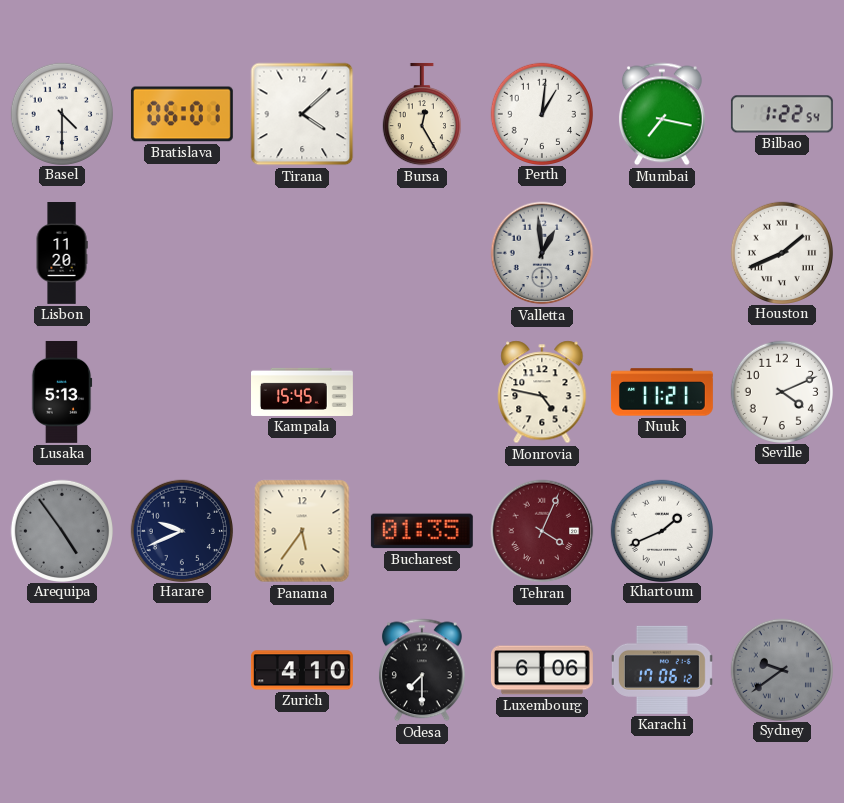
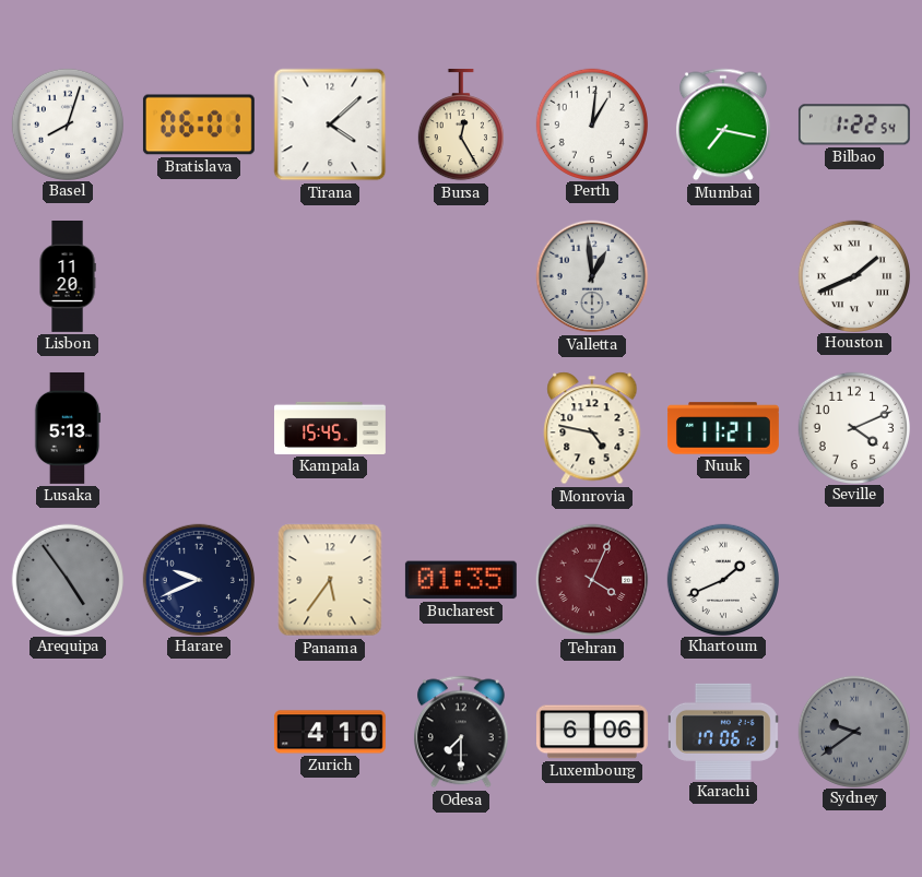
Basel: 4:30 -> 8:03
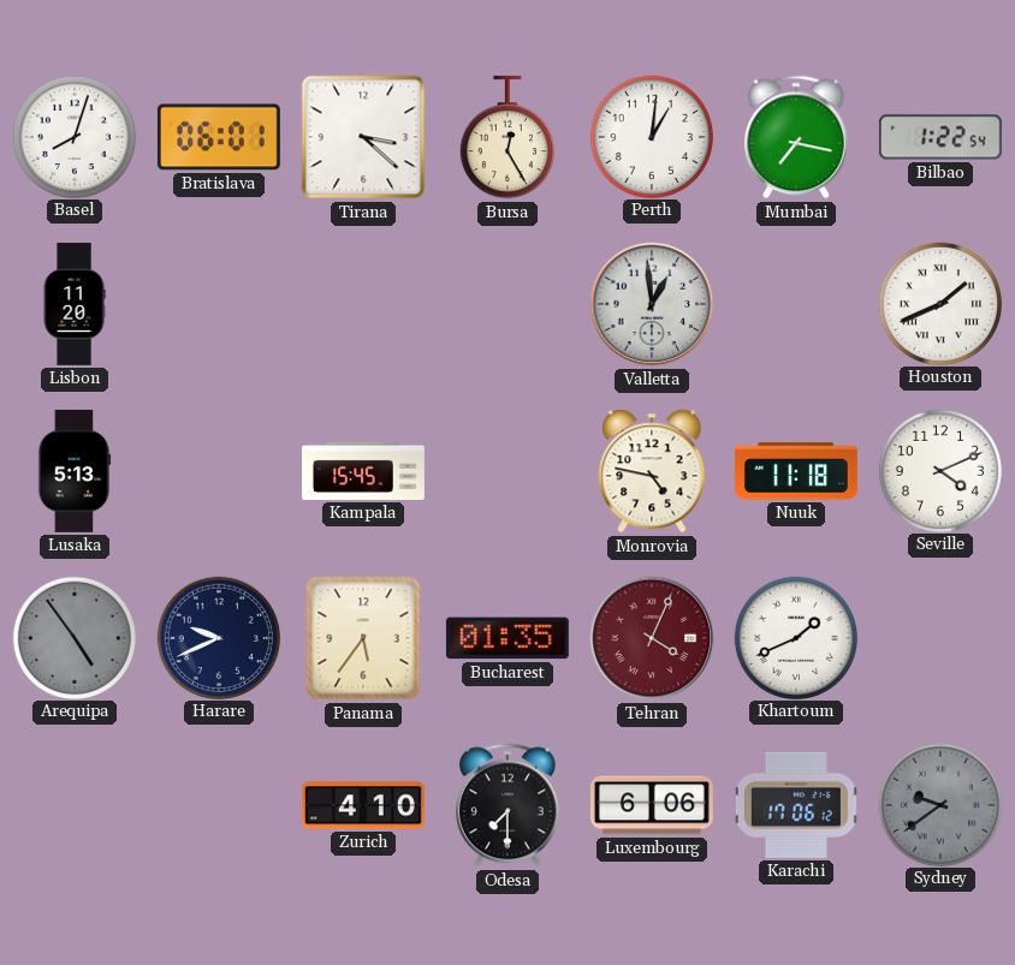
Tirana: 4:08 -> 3:22
Nuuk: 11:21 -> 11:18
